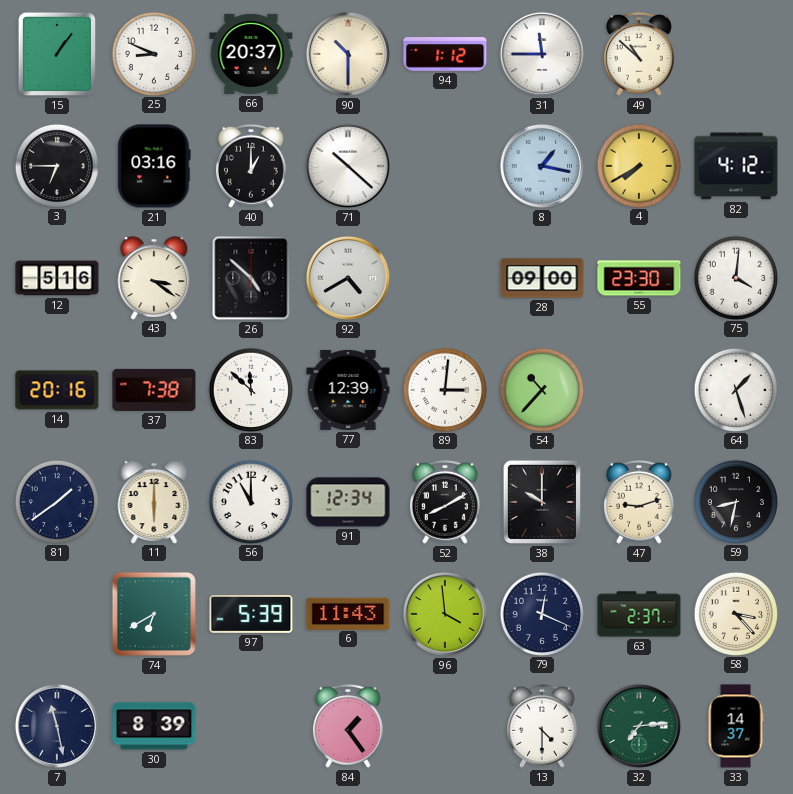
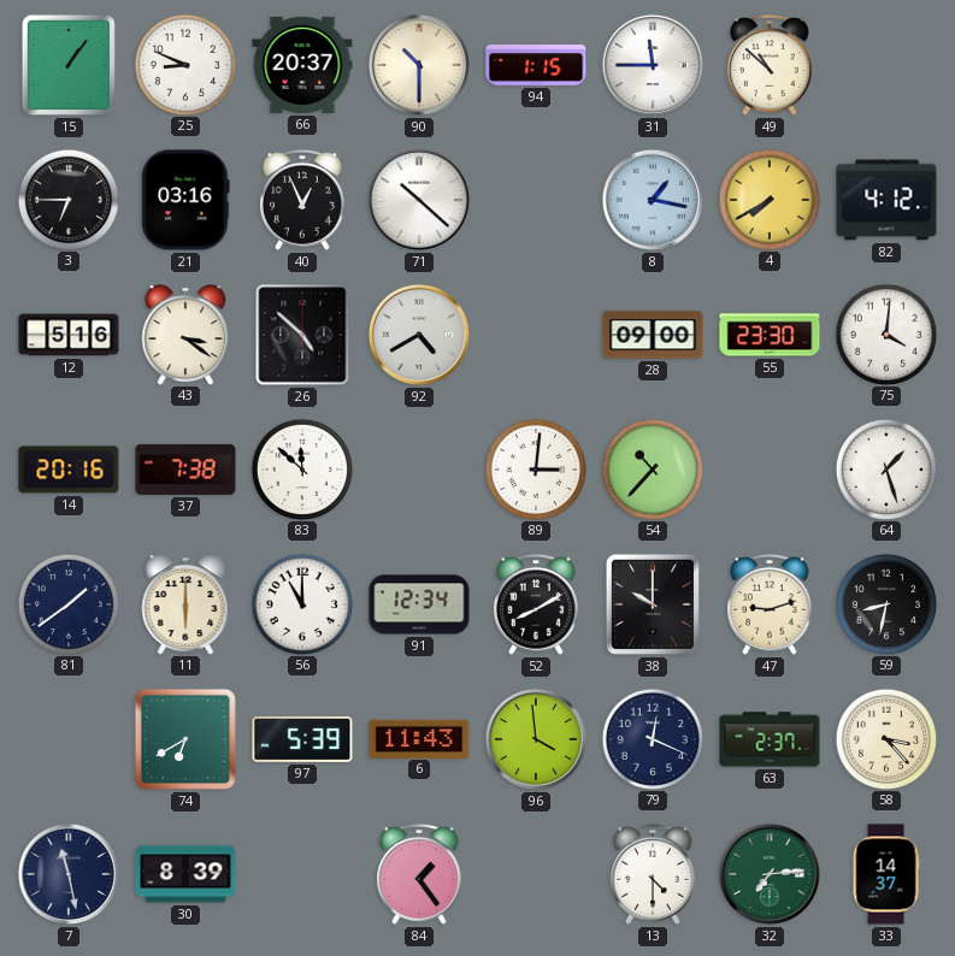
94: 1:12 -> 1:15
40: 1:00 -> 12:56
77: 12:39 -> none
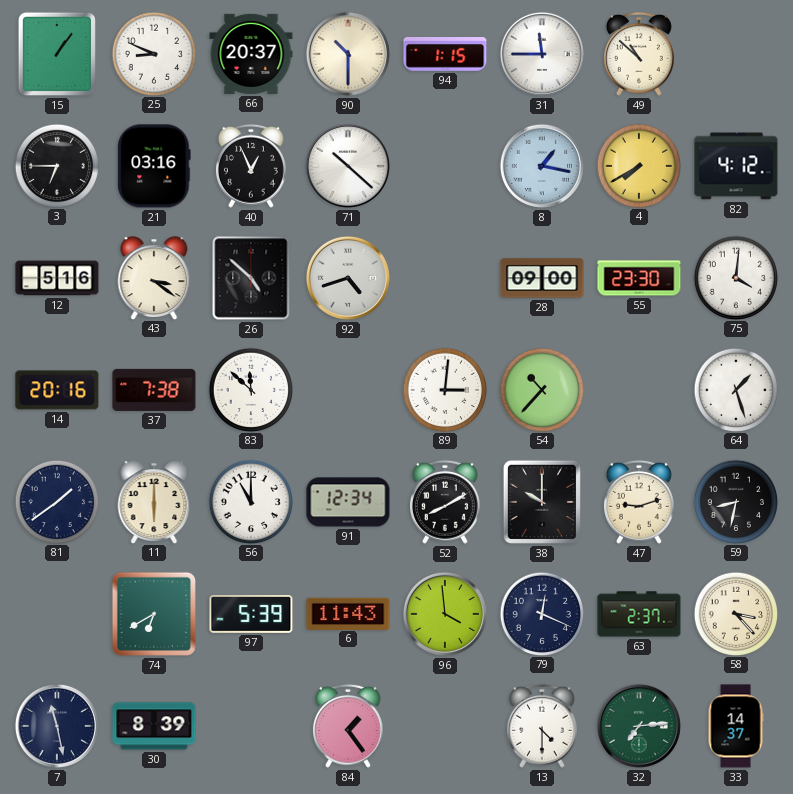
92: 4:40 -> 4:42
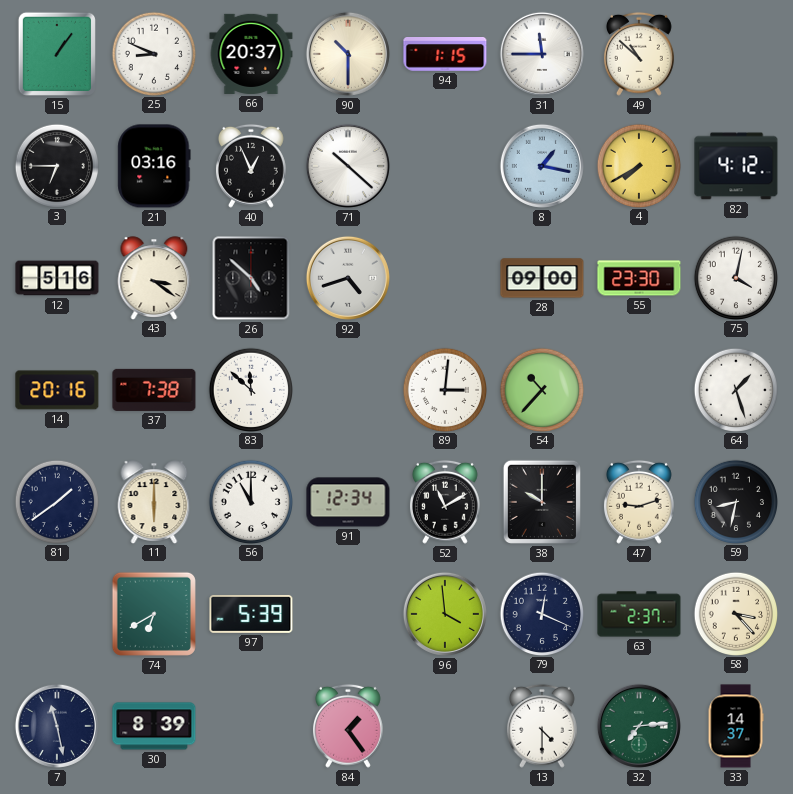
75: 4:01 -> 4:02
52: 8:10 -> 11:10
6: 11:43 -> none
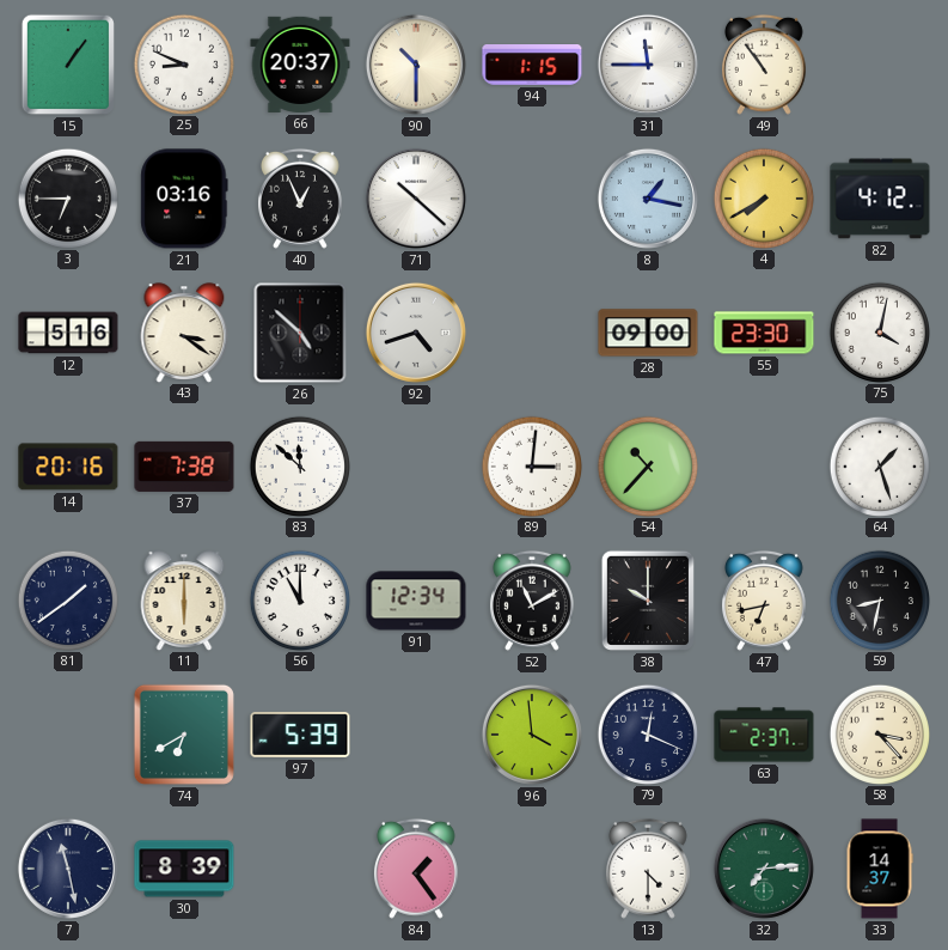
49: 10:52 -> 10:54
47: 9:12 -> 6:43
